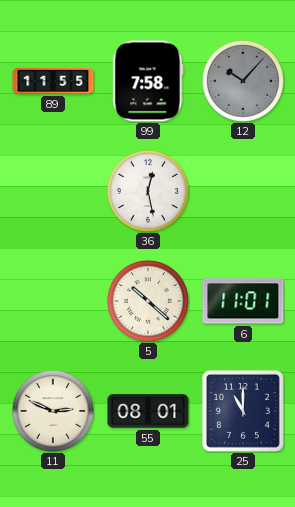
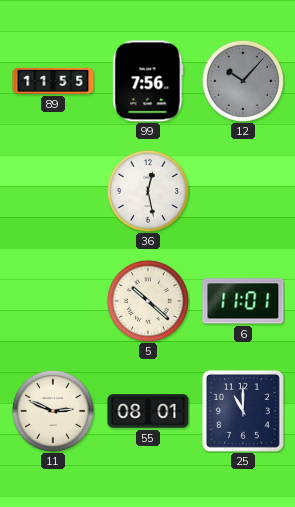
99: 7:58 -> 7:56
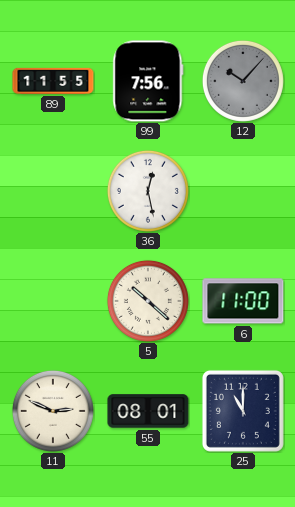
6: 11:01 -> 11:00
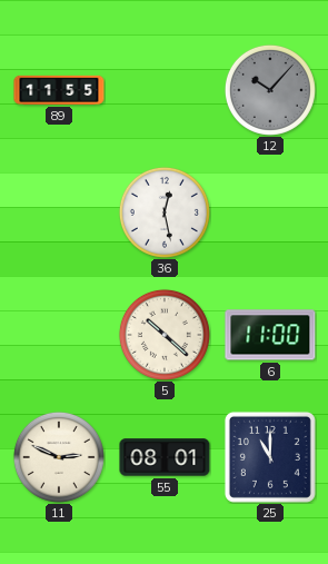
99: 7:56 -> none
